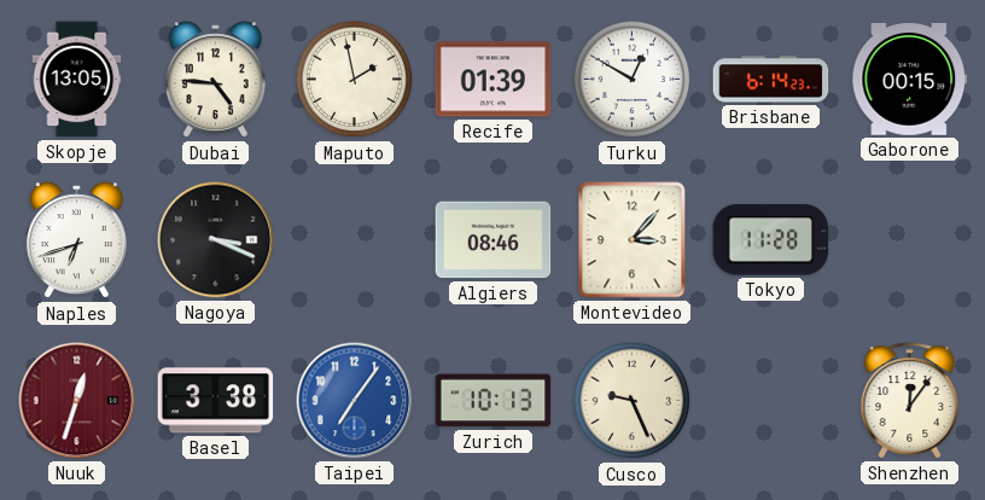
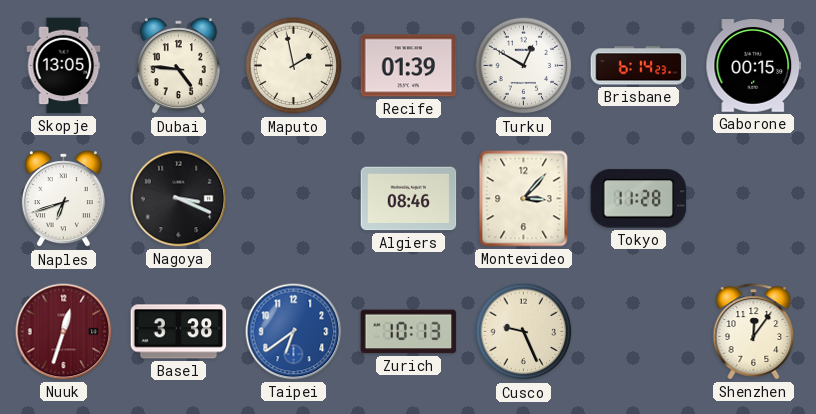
Taipei: 7:06 -> 6:39
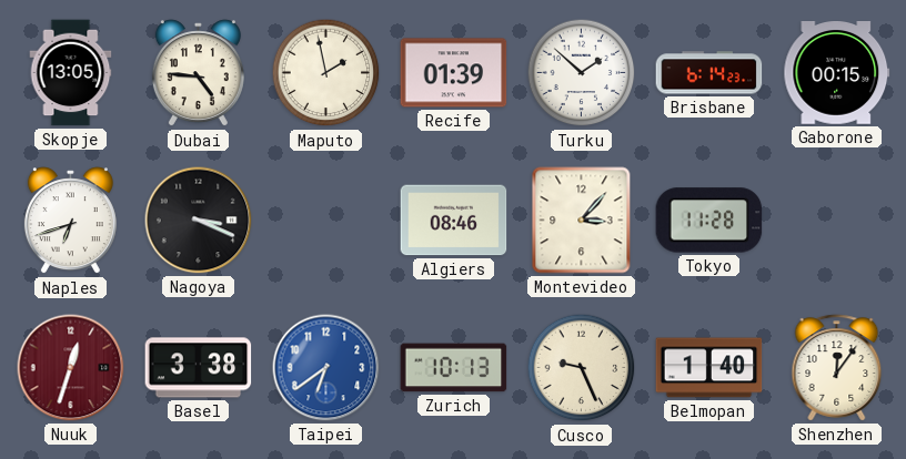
Turku: 12:50 -> 1:52
Belmopan: none -> 1:40
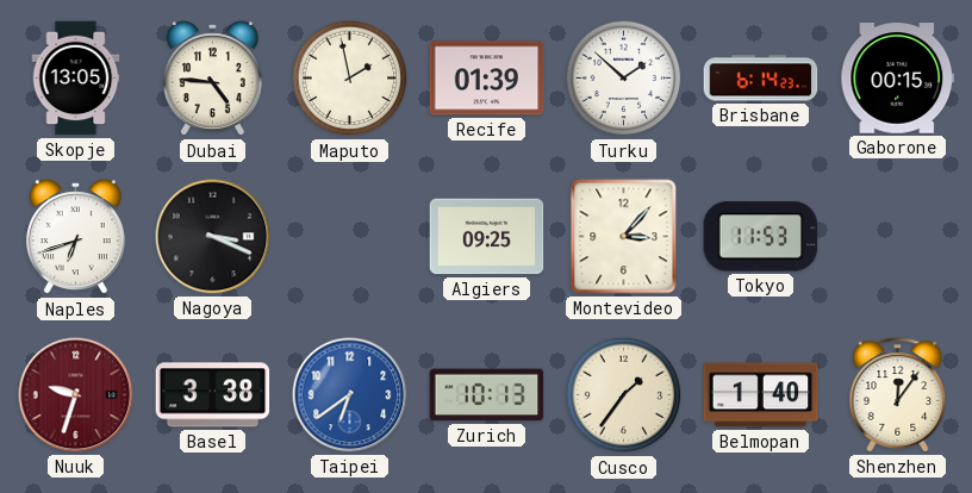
Algiers: 08:46 -> 09:25
Tokyo: 11:28 -> 11:53
Nuuk: 12:33 -> 9:33
Cusco: 9:26 -> 1:36
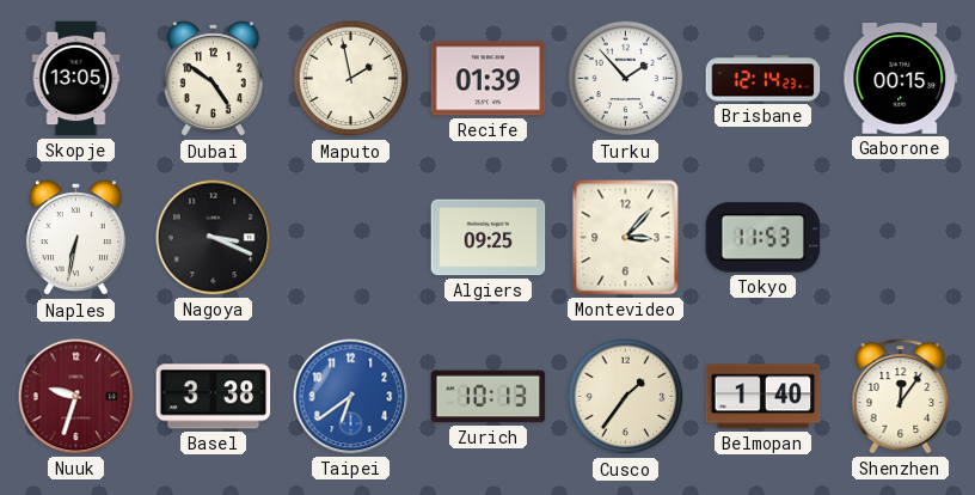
Dubai: 4:46 -> 4:51
Turku: 1:52 -> 1:53
Brisbane: 6:14 -> 12:14
Naples: 6:42 -> 6:32
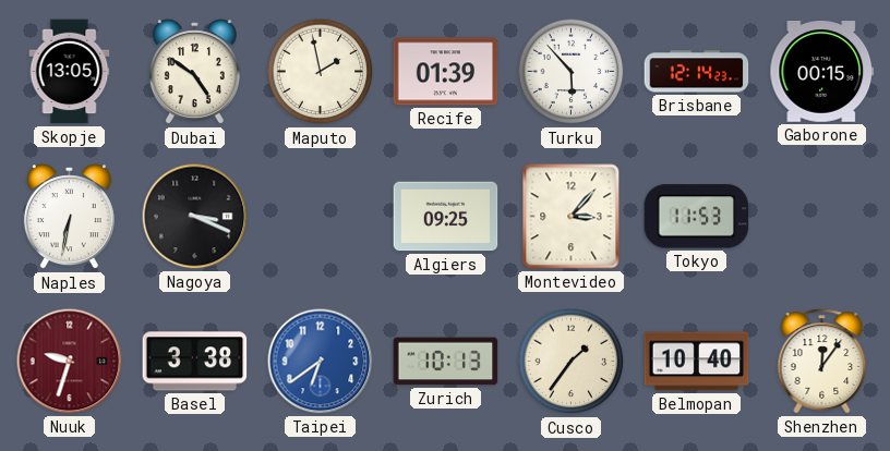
Turku: 1:53 -> 5:53
Belmopan: 1:40 -> 10:40
